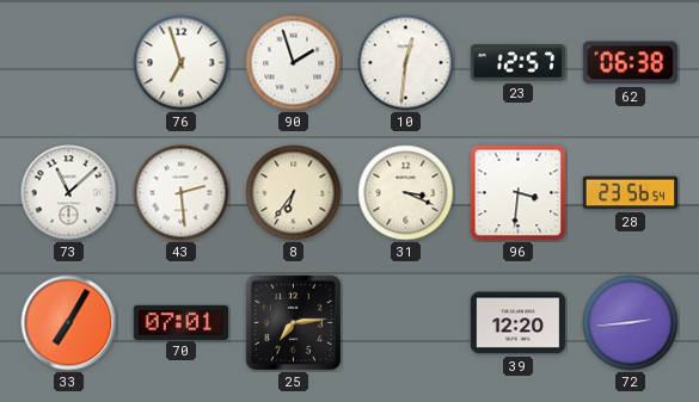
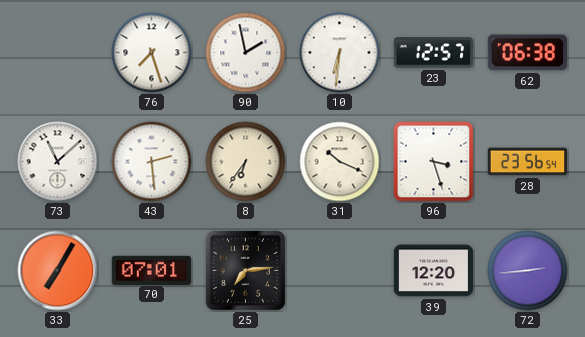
76: 6:57 -> 7:27
90: 1:57 -> 1:58
10: 12:31 -> 6:31
31: 3:19 -> 10:19
96: 3:31 -> 3:27
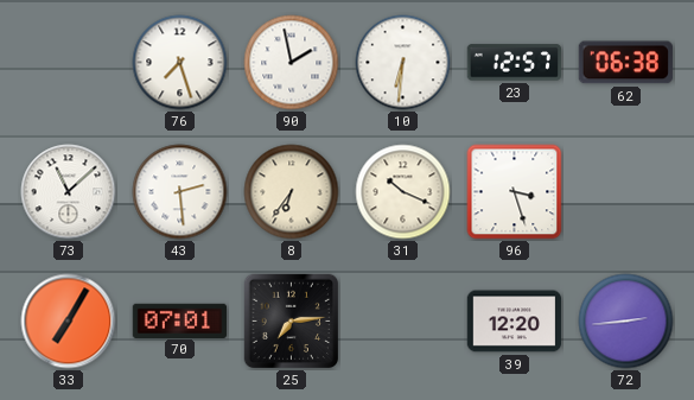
28: 23:56 -> none
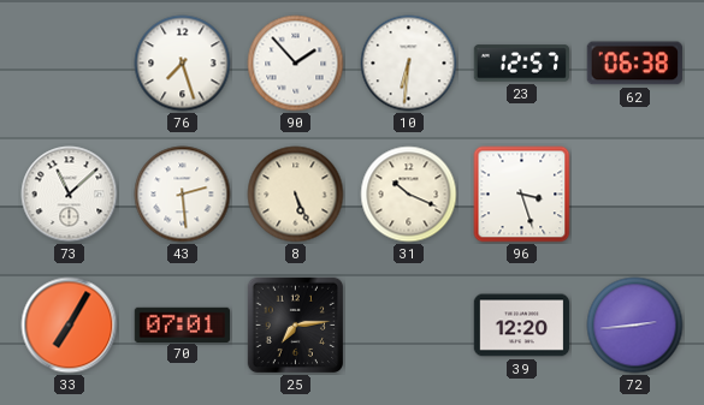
90: 1:58 -> 1:53
8: 6:36 -> 5:26
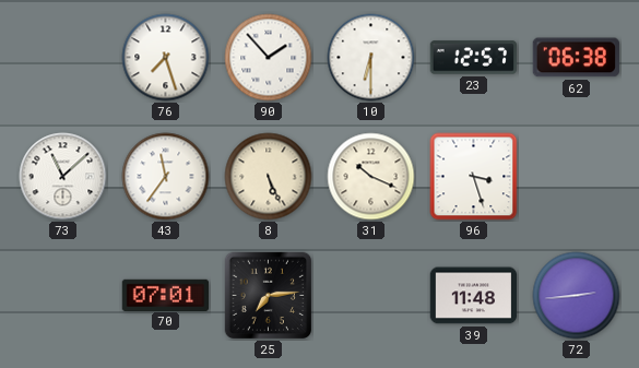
10: 6:31 -> 6:30
43: 2:29 -> 11:36
33: 7:05 -> none
39: 12:20 -> 11:48
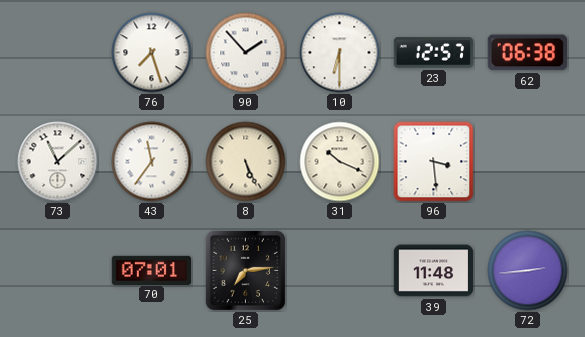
96: 3:27 -> 3:29
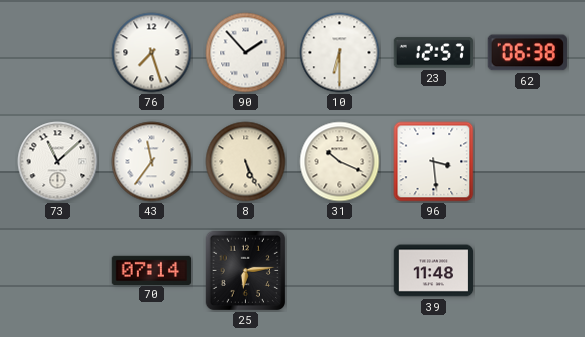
70: 07:01 -> 07:14
25: 7:14 -> 6:14
72: 2:44 -> none
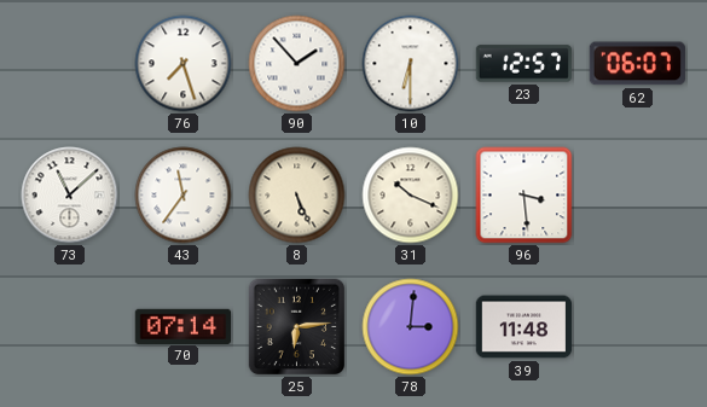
62: 06:38 -> 06:07
78: none -> 3:01
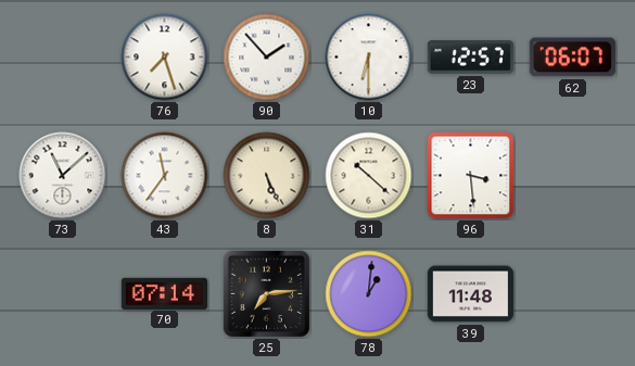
31: 10:19 -> 10:22
25: 6:14 -> 7:14
78: 3:01 -> 1:01
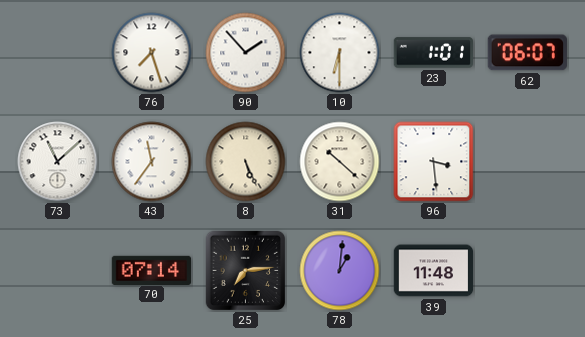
23: 12:57 -> 1:01
